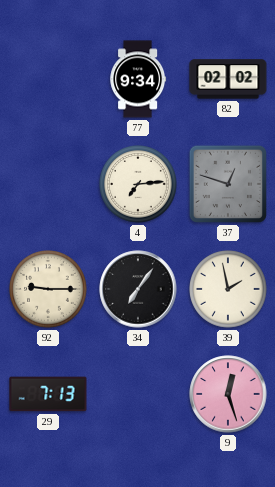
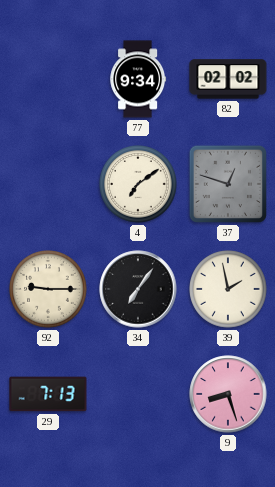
4: 7:14 -> 7:09
9: 12:27 -> 8:27
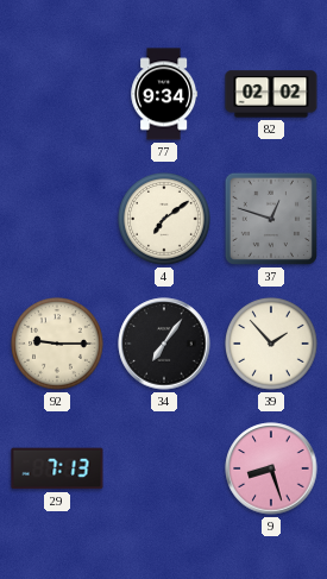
39: 1:58 -> 1:53
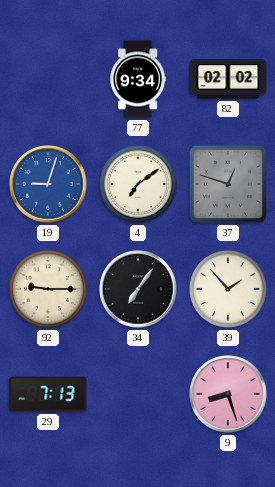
19: none -> 9:03
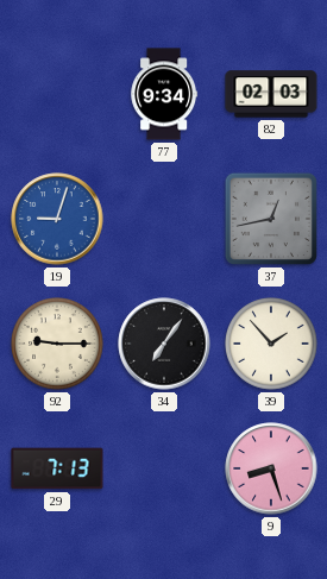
82: 02:02 -> 02:03
4: 7:09 -> none
37: 12:48 -> 12:43
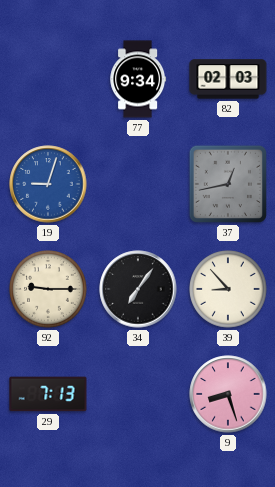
39: 1:53 -> 8:53
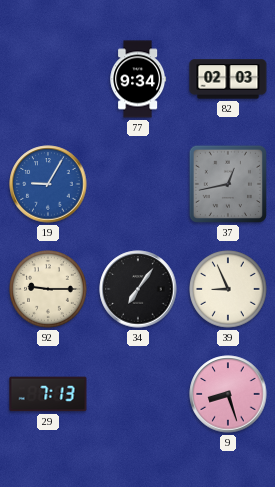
19: 9:03 -> 9:05
39: 8:53 -> 8:56
